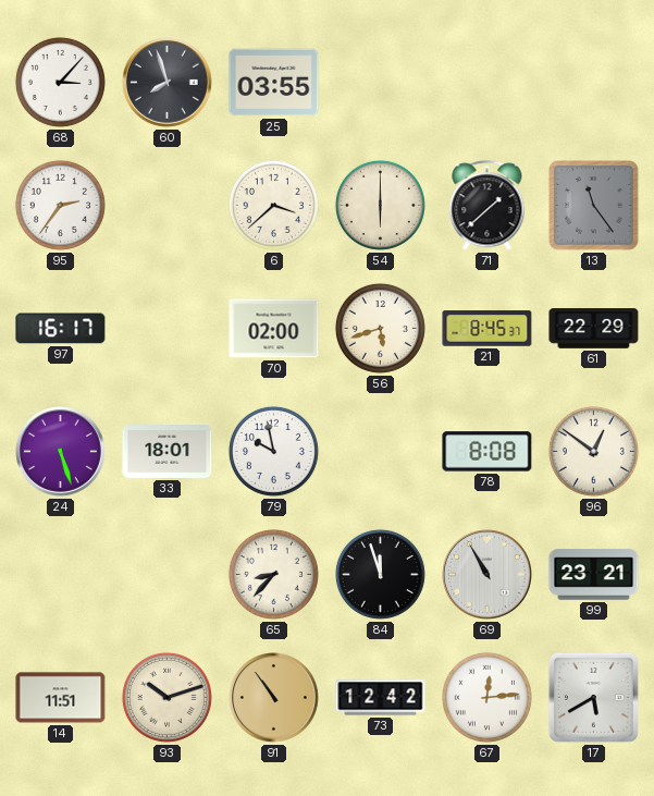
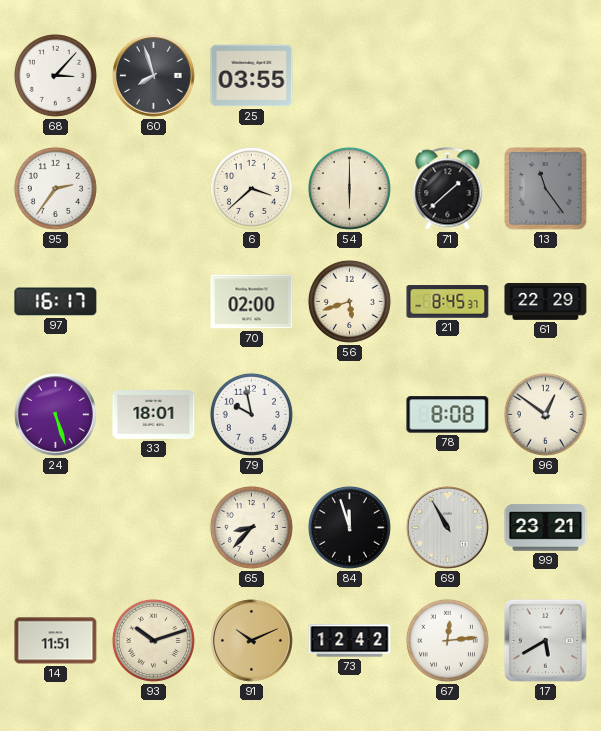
91: 10:54 -> 10:11
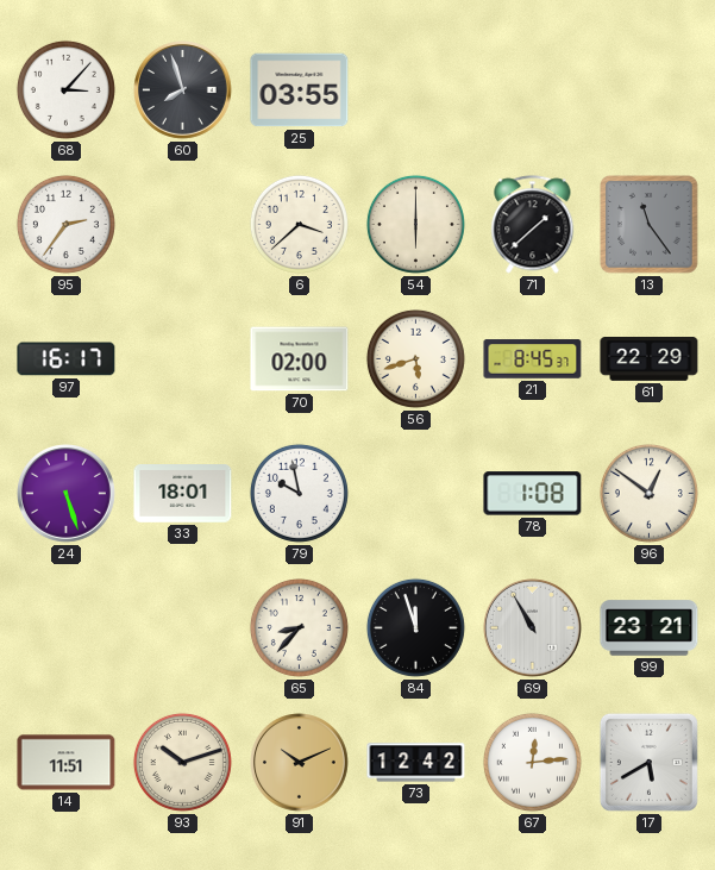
78: 8:08 -> 1:08
